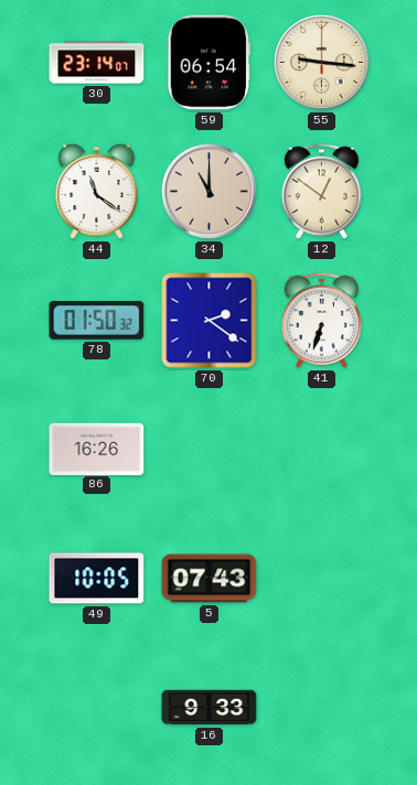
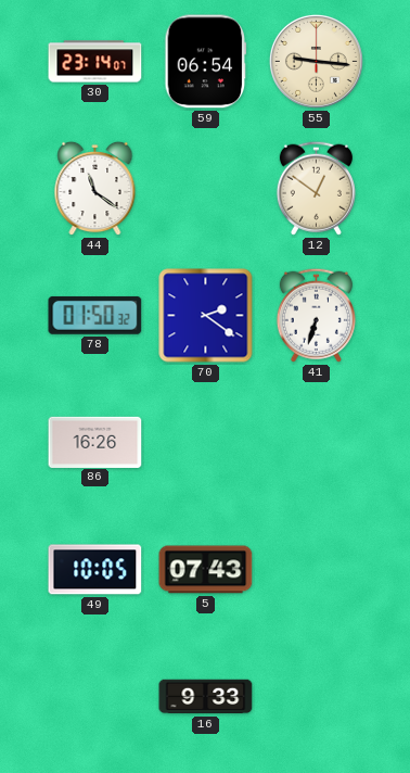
34: 11:00 -> none
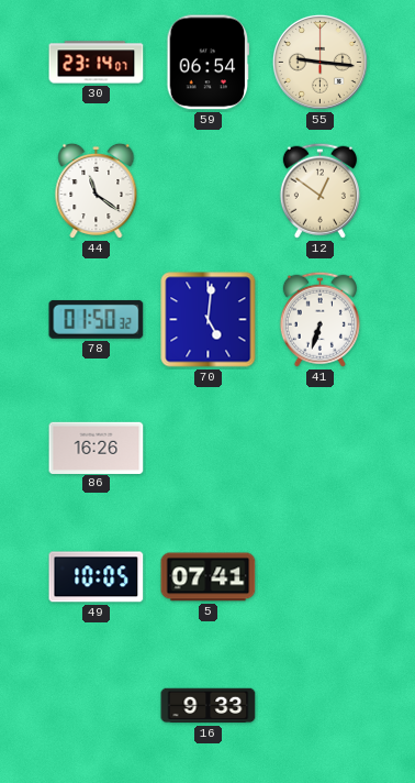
70: 2:21 -> 5:01
5: 07:43 -> 07:41
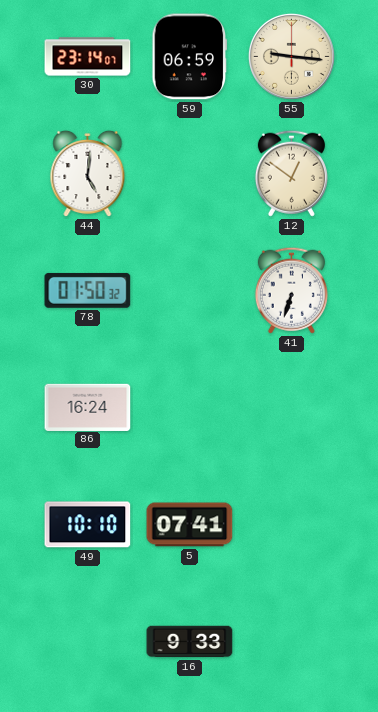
59: 06:54 -> 06:59
44: 11:21 -> 5:01
70: 5:01 -> none
86: 16:26 -> 16:24
49: 10:05 -> 10:10
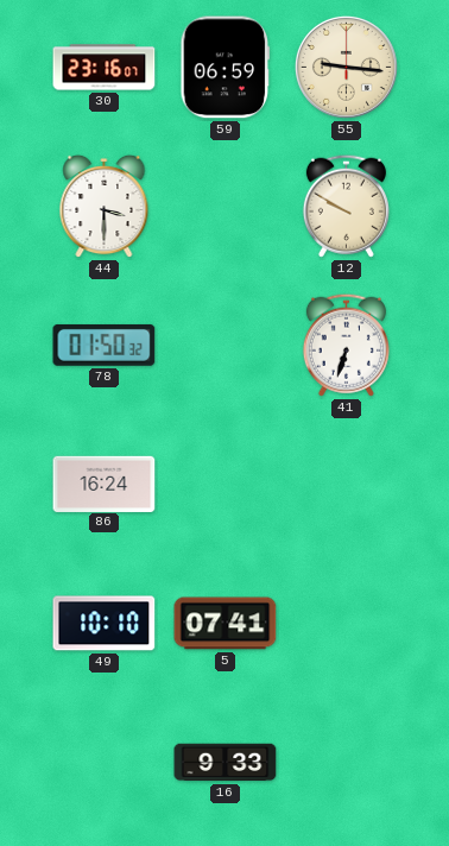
30: 23:14 -> 23:16
44: 5:01 -> 3:30
12: 12:51 -> 9:50
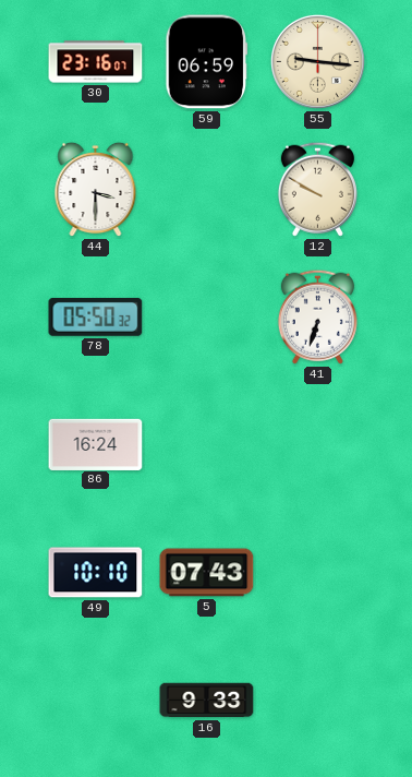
78: 01:50 -> 05:50
5: 07:41 -> 07:43
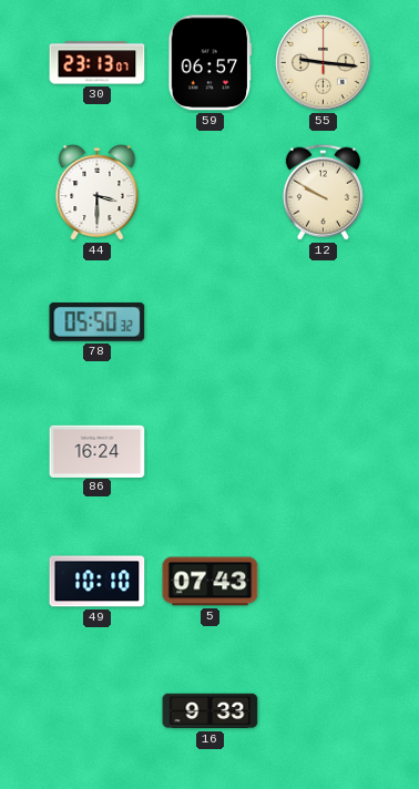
30: 23:16 -> 23:13
59: 06:59 -> 06:57
41: 6:33 -> none
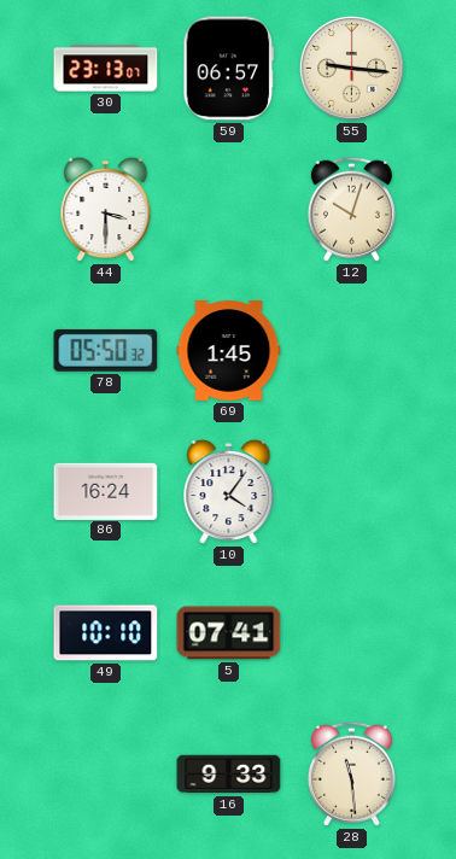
12: 9:50 -> 10:03
69: none -> 1:45
10: none -> 4:06
5: 07:43 -> 07:41
28: none -> 11:29
